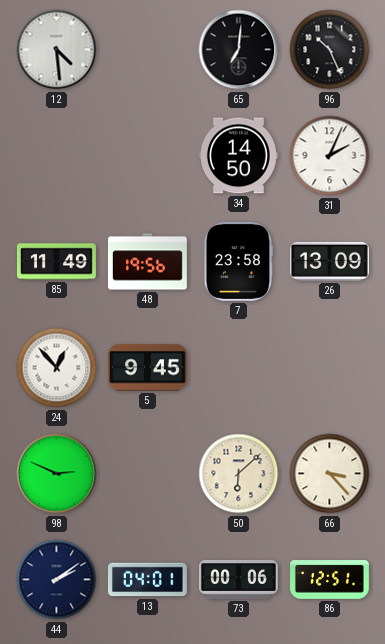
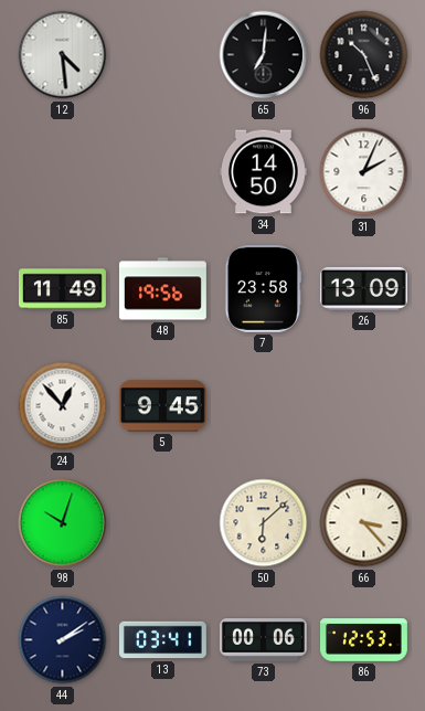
98: 2:49 -> 10:03
13: 04:01 -> 03:41
86: 12:51 -> 12:53
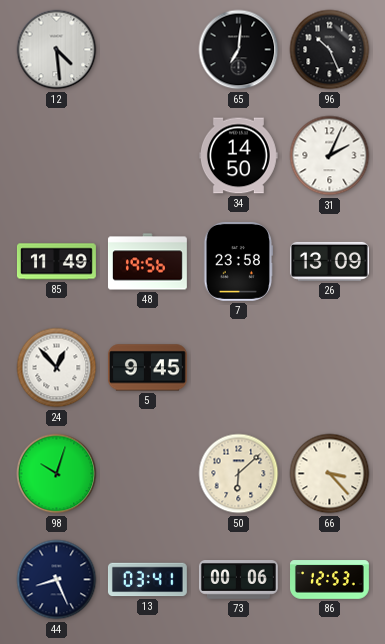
44: 2:09 -> 8:26
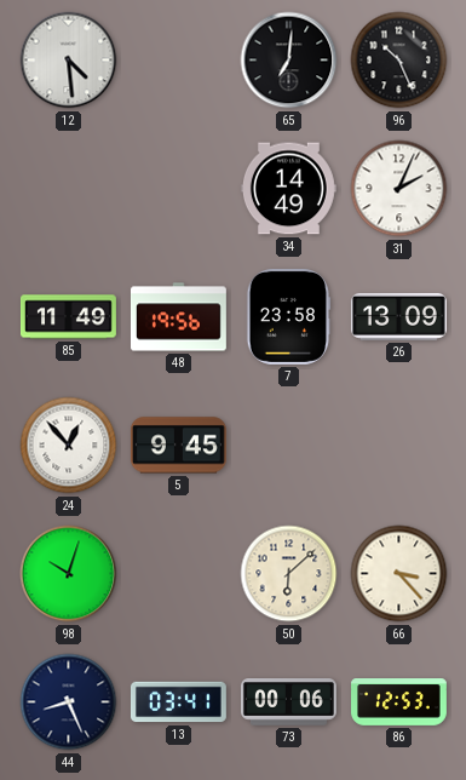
34: 14:50 -> 14:49
